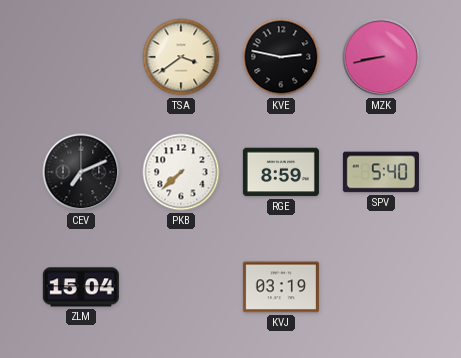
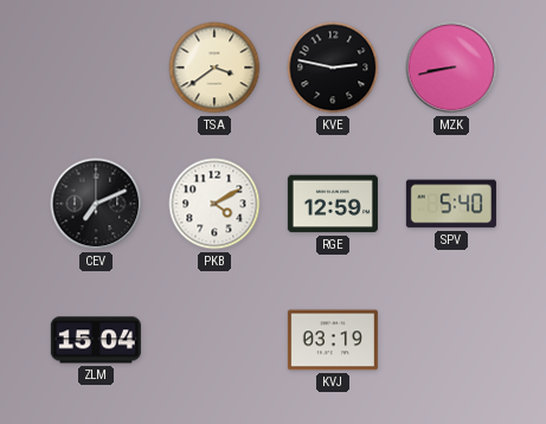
PKB: 7:38 -> 4:10
RGE: 8:59 -> 12:59
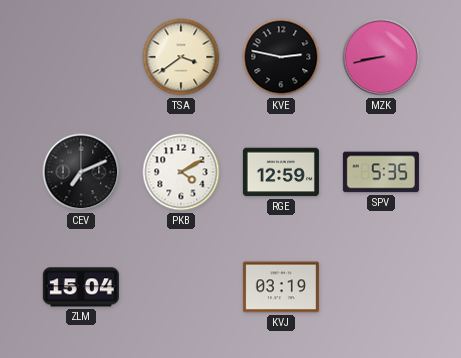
SPV: 5:40 -> 5:35
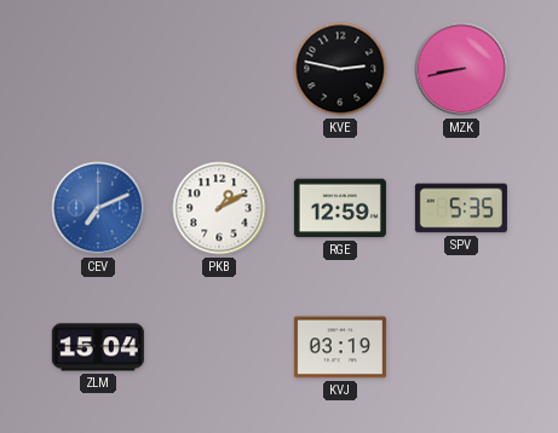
TSA: 3:39 -> none
CEV dial: black -> blue
PKB: 4:10 -> 1:10
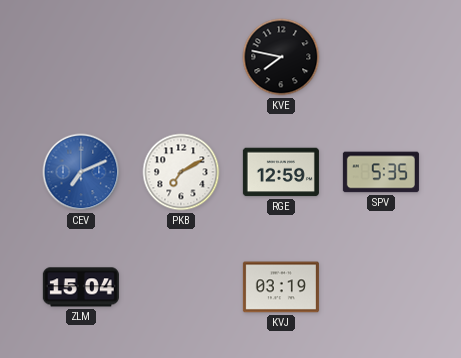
KVE: 2:47 -> 7:47
MZK: 8:43 -> none
PKB: 1:10 -> 7:10
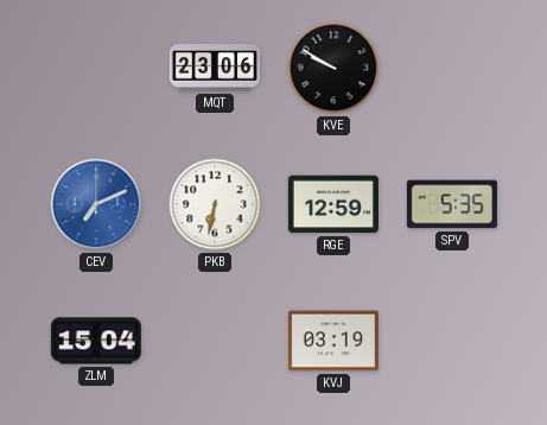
MQT: none -> 23:06
KVE: 7:47 -> 9:50
PKB: 7:10 -> 6:32
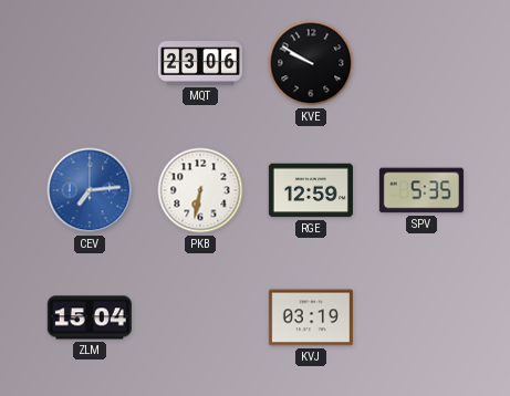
CEV: 7:11 -> 7:14
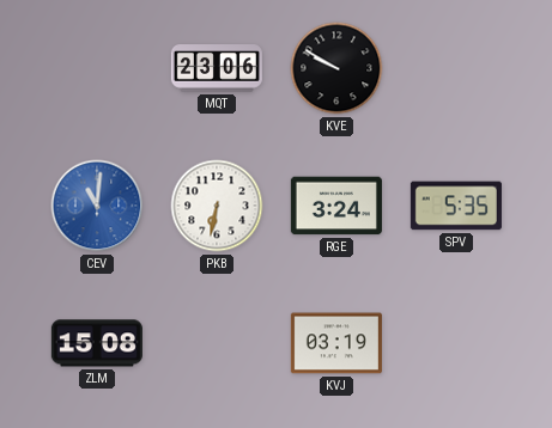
CEV: 7:14 -> 11:01
RGE: 12:59 -> 3:24
ZLM: 15:04 -> 15:08
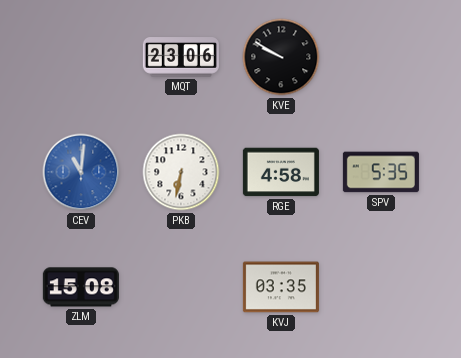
RGE: 3:24 -> 4:58
KVJ: 03:19 -> 03:35
